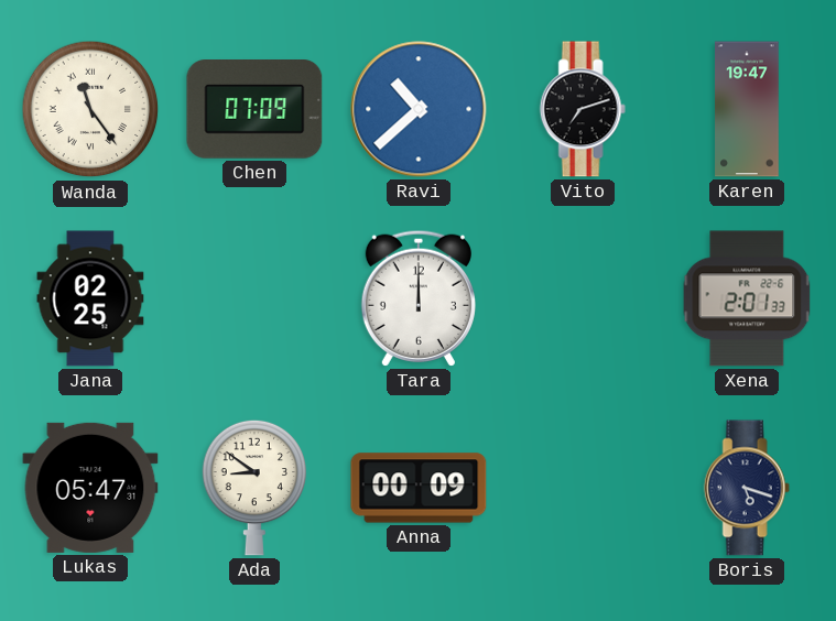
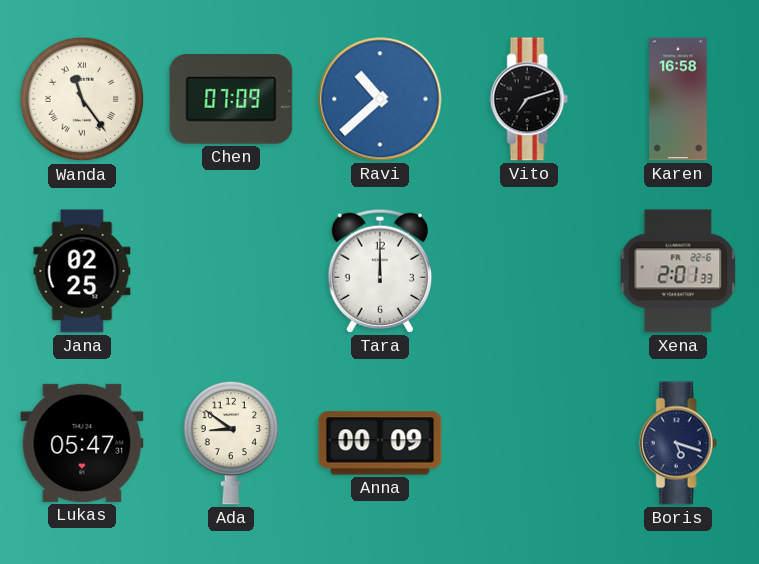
Karen: 19:47 -> 16:58
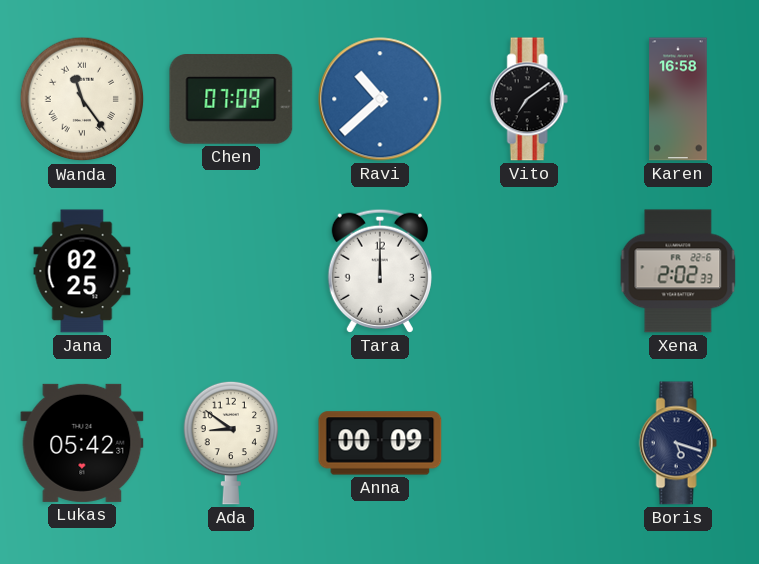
Vito: 7:12 -> 7:09
Xena: 2:01 -> 2:02
Lukas: 05:47 -> 05:42
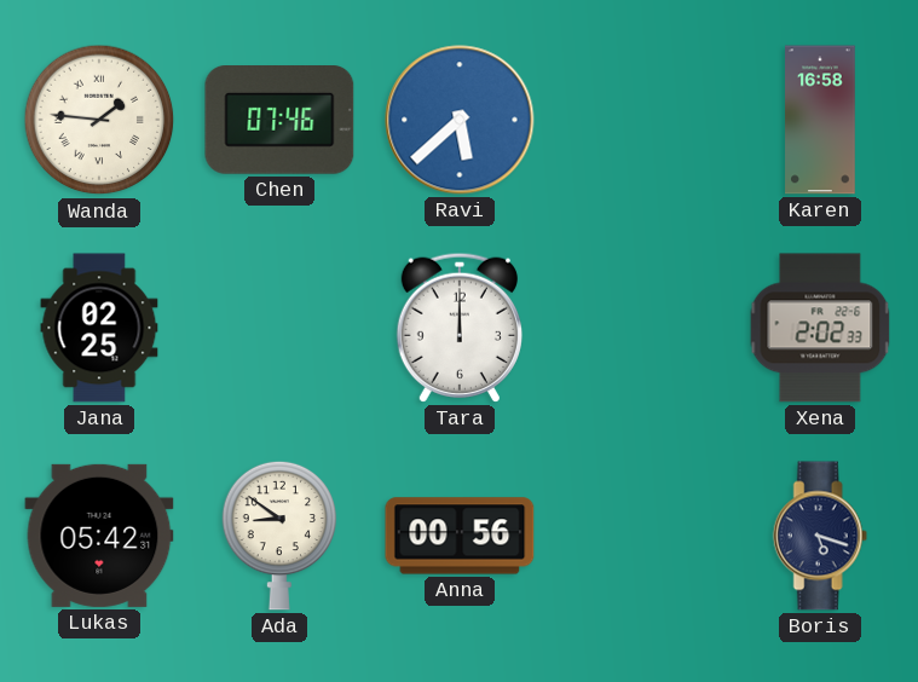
Wanda: 11:24 -> 1:46
Chen: 07:09 -> 07:46
Ravi: 10:38 -> 5:38
Vito: 7:09 -> none
Anna: 00:09 -> 00:56
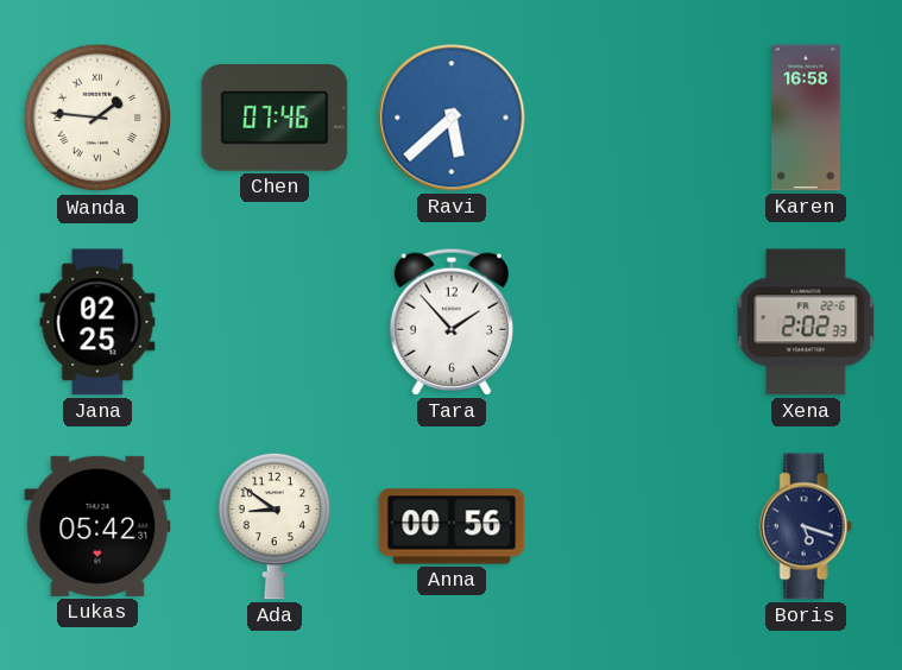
Tara: 12:00 -> 1:53
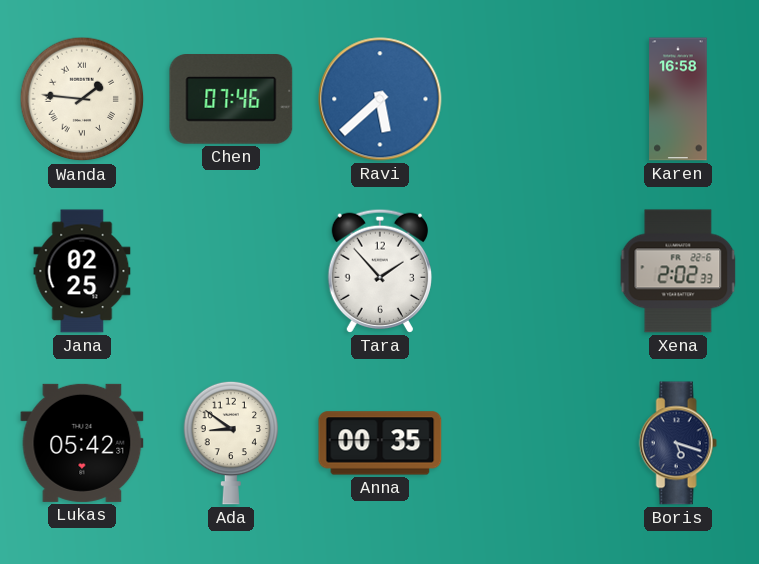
Anna: 00:56 -> 00:35
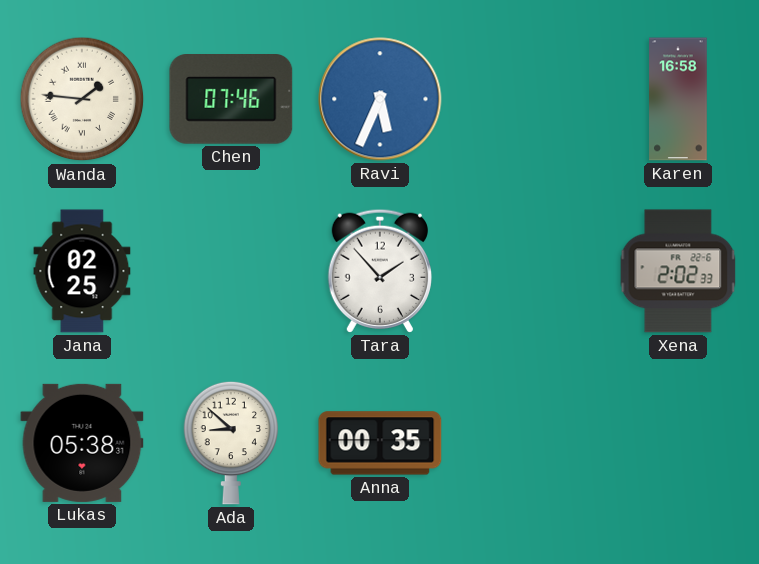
Ravi: 5:38 -> 5:34
Lukas: 05:42 -> 05:38
Ada: 8:51 -> 8:52
Boris: 5:18 -> none
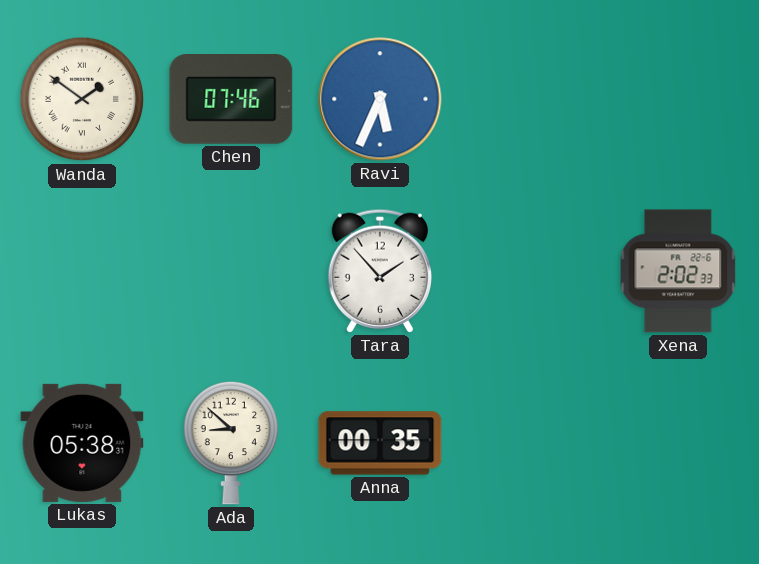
Wanda: 1:46 -> 1:51
Karen: 16:58 -> none
Jana: 02:25 -> none
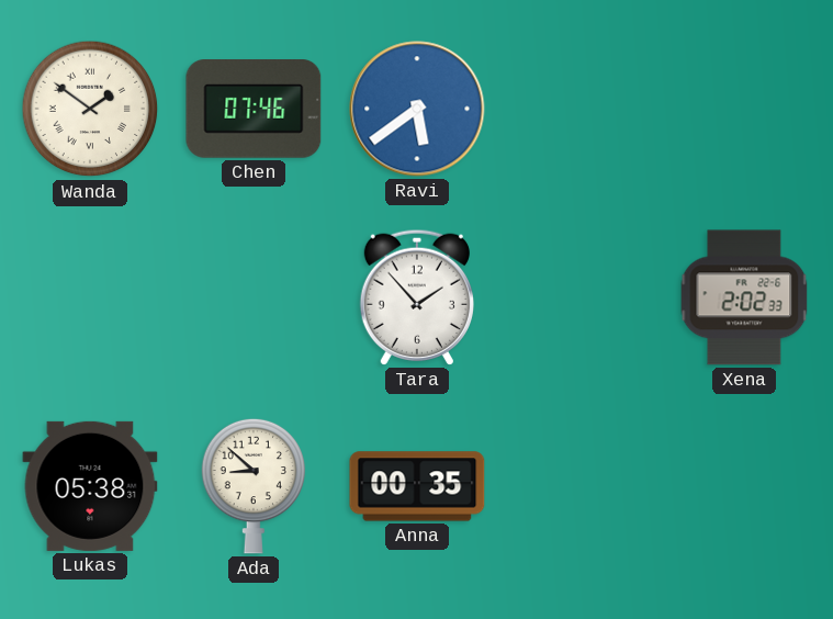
Ravi: 5:34 -> 5:39
